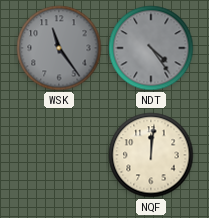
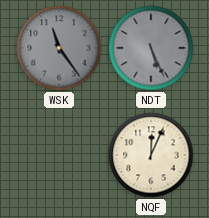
NDT: 4:24 -> 5:26
NQF: 12:01 -> 12:04
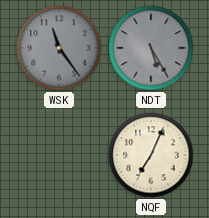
NDT: 5:26 -> 5:25
NQF: 12:04 -> 7:04
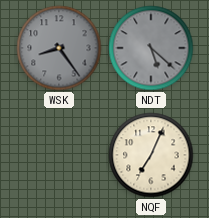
WSK: 11:24 -> 8:24
NDT: 5:25 -> 5:22
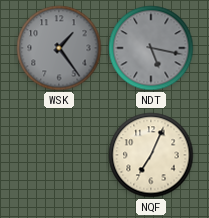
WSK: 8:24 -> 1:24
NDT: 5:22 -> 5:17
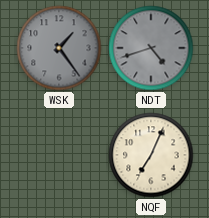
NDT: 5:17 -> 4:42
